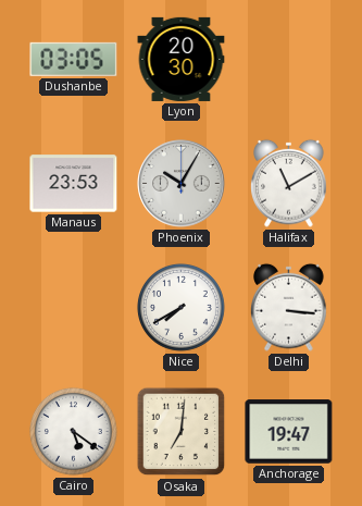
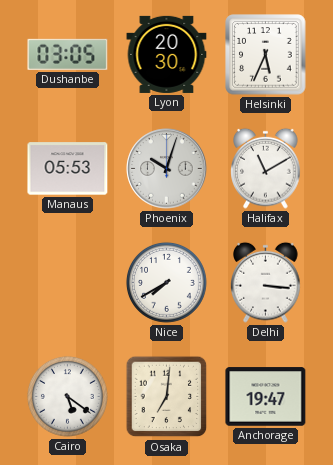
Helsinki: none -> 5:34
Manaus: 23:53 -> 05:53
Phoenix: 10:05 -> 10:03
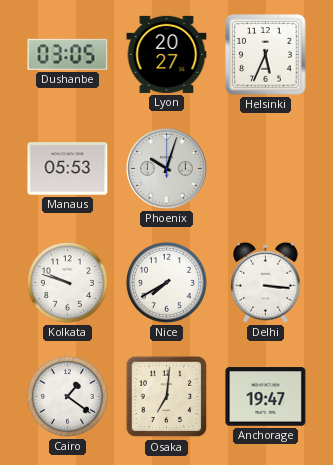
Lyon: 20:30 -> 20:27
Halifax: 11:10 -> none
Kolkata: none -> 9:48
Cairo: 5:21 -> 1:21
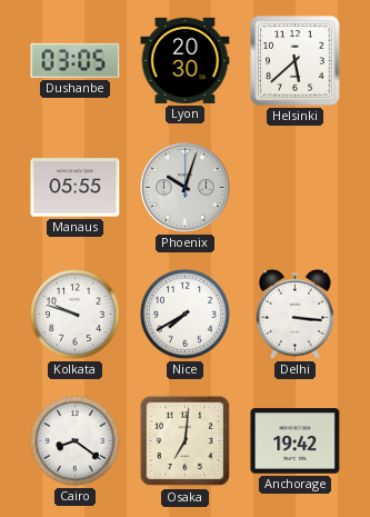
Lyon: 20:27 -> 20:30
Helsinki: 5:34 -> 5:38
Manaus: 05:53 -> 05:55
Cairo: 1:21 -> 8:21
Anchorage: 19:47 -> 19:42
